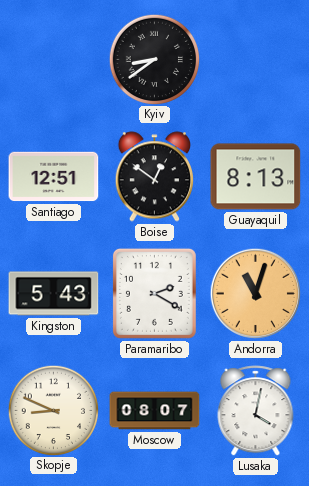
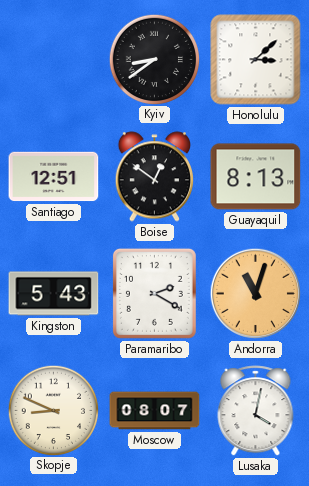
Honolulu: none -> 3:08
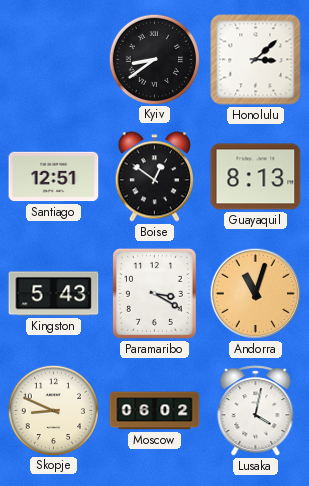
Paramaribo: 2:20 -> 3:20
Moscow: 08:07 -> 06:02
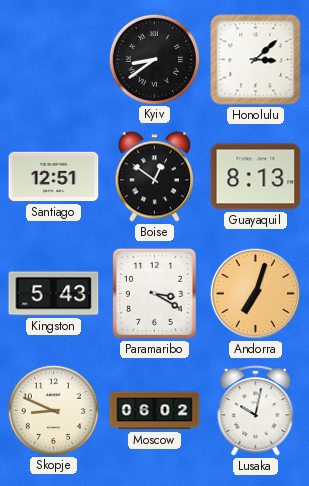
Andorra: 11:03 -> 7:03
Lusaka: 4:02 -> 10:02
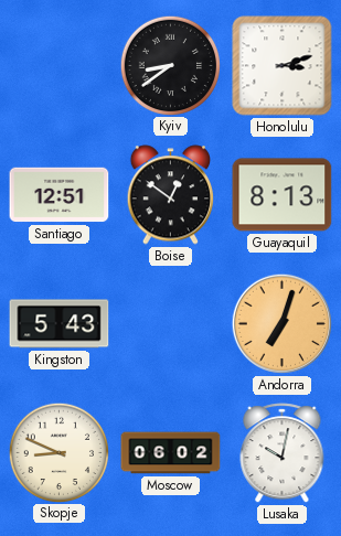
Honolulu: 3:08 -> 3:12
Paramaribo: 3:20 -> none
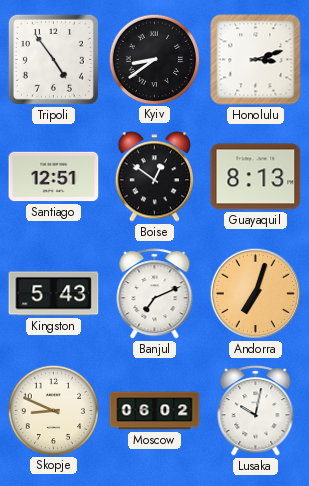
Tripoli: none -> 4:54
Banjul: none -> 7:11
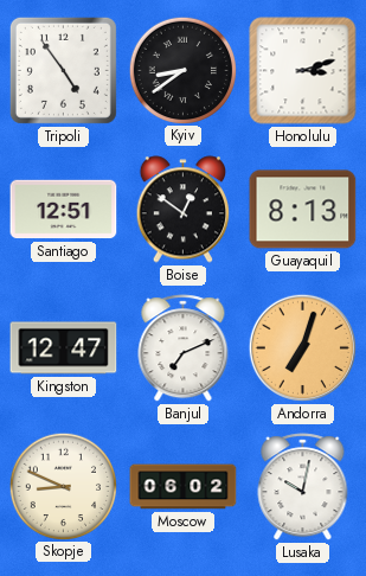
Kingston: 5:43 -> 12:47
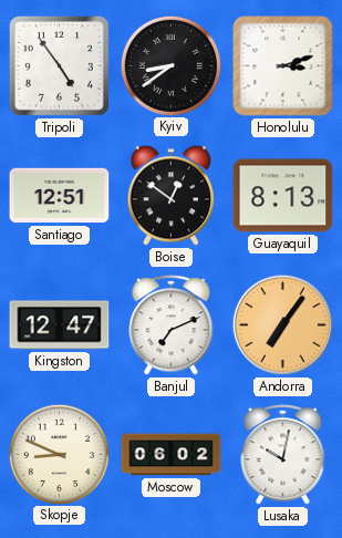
Andorra: 7:03 -> 7:06
